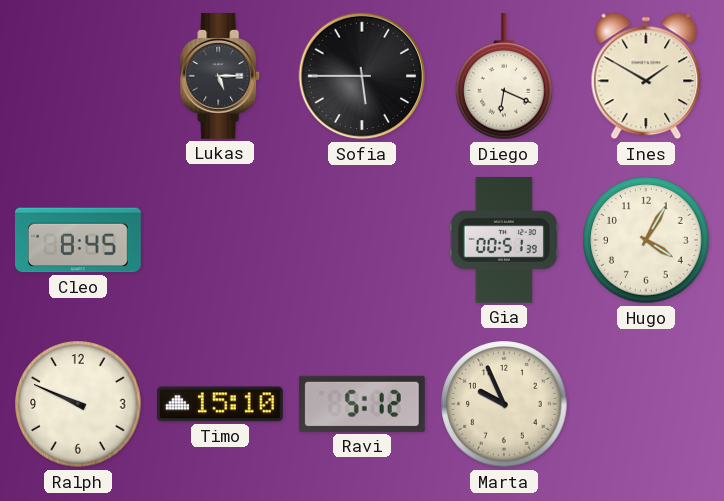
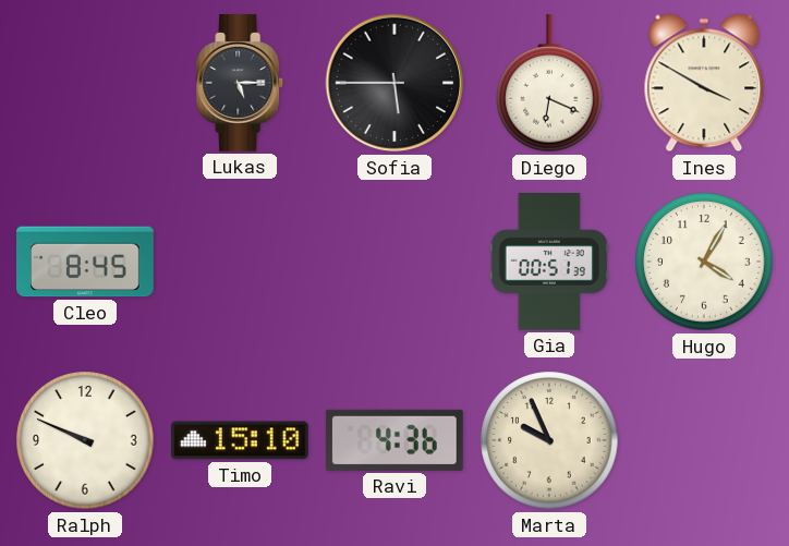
Ines: 1:50 -> 3:50
Ravi: 5:12 -> 4:36
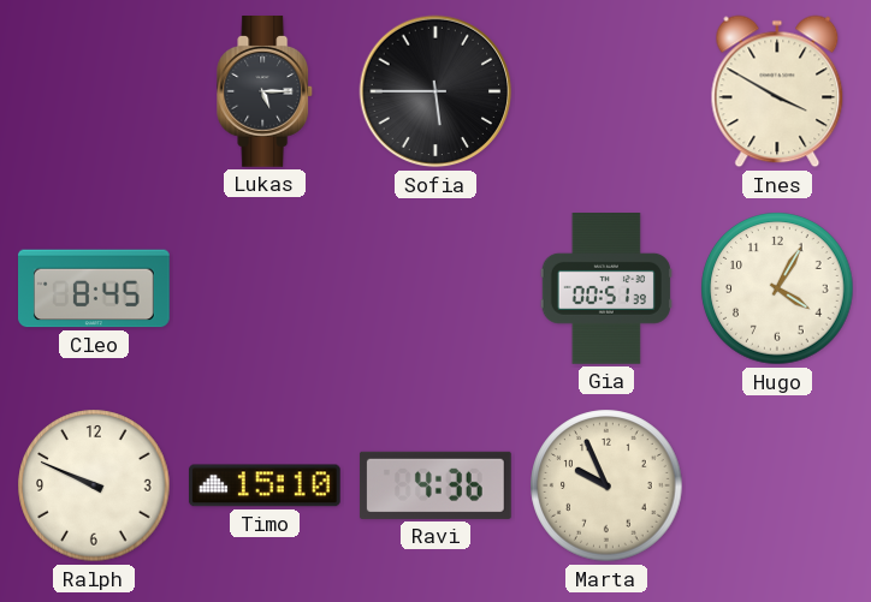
Diego: 6:19 -> none
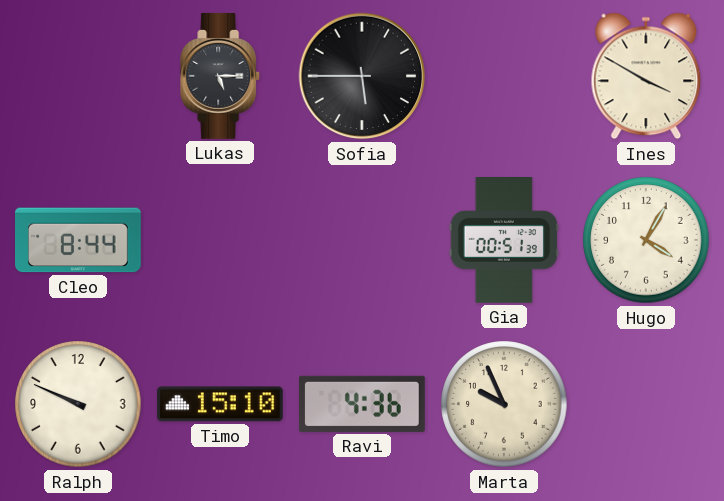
Cleo: 8:45 -> 8:44
